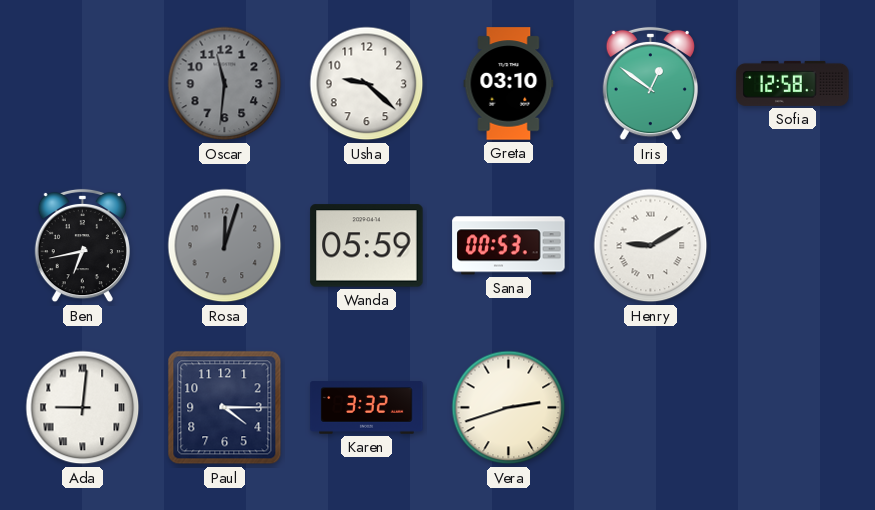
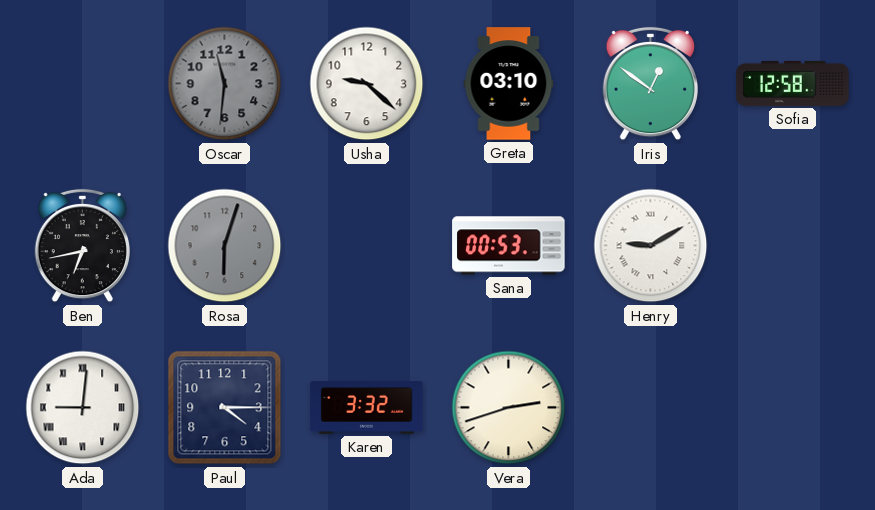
Rosa: 12:03 -> 6:03
Wanda: 05:59 -> none
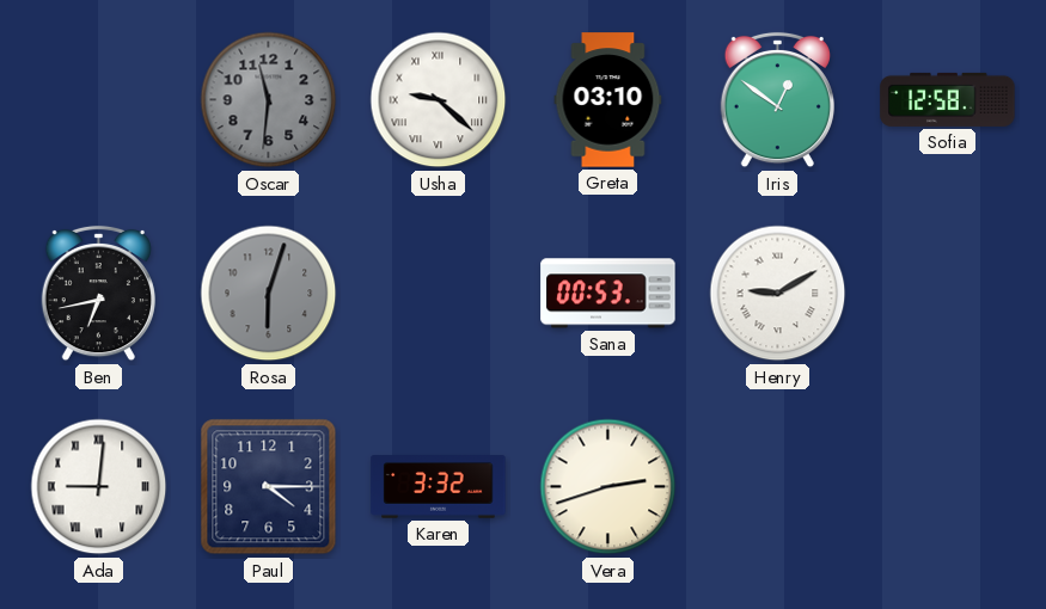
Usha numerals: Arabic -> Roman
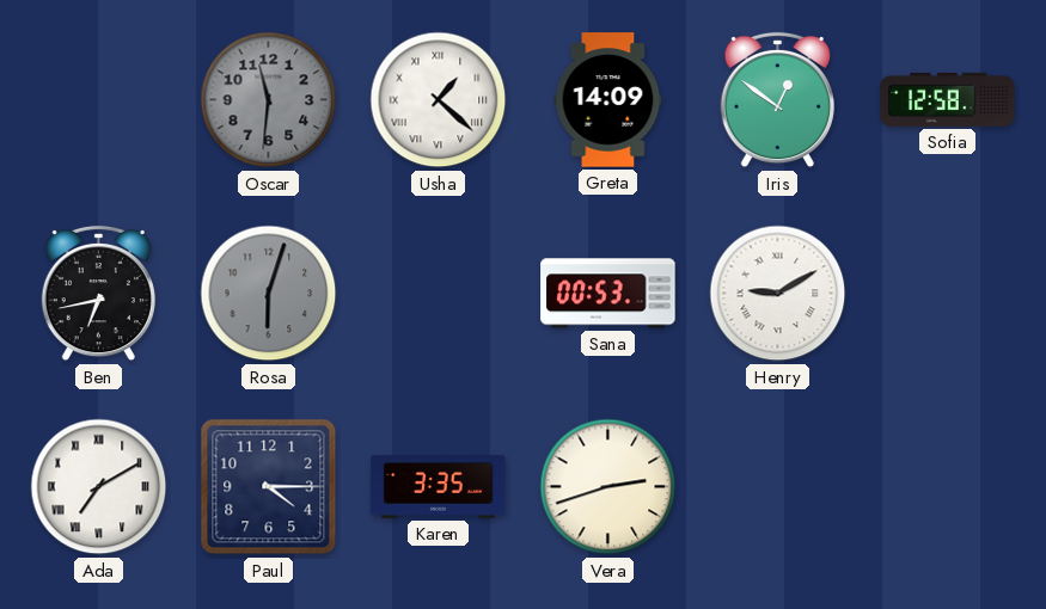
Usha: 9:22 -> 1:22
Greta: 03:10 -> 14:09
Ada: 9:01 -> 7:10
Karen: 3:32 -> 3:35
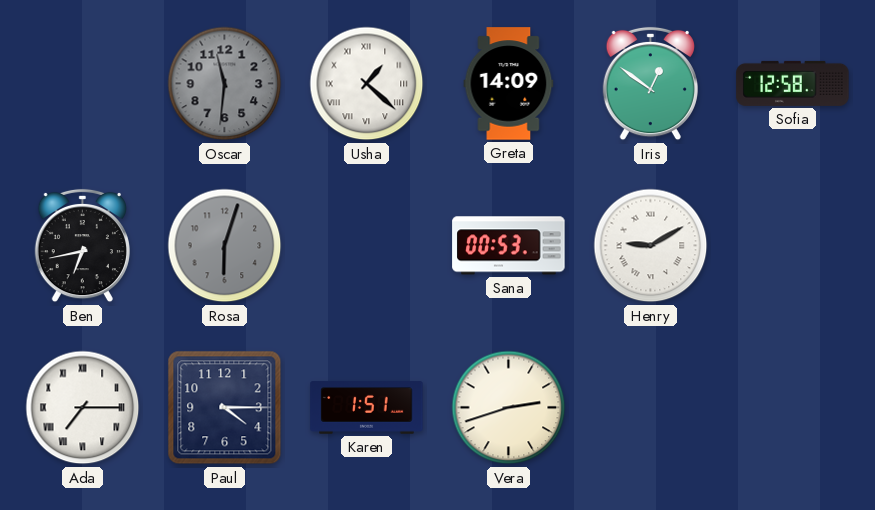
Ada: 7:10 -> 7:15
Karen: 3:35 -> 1:51
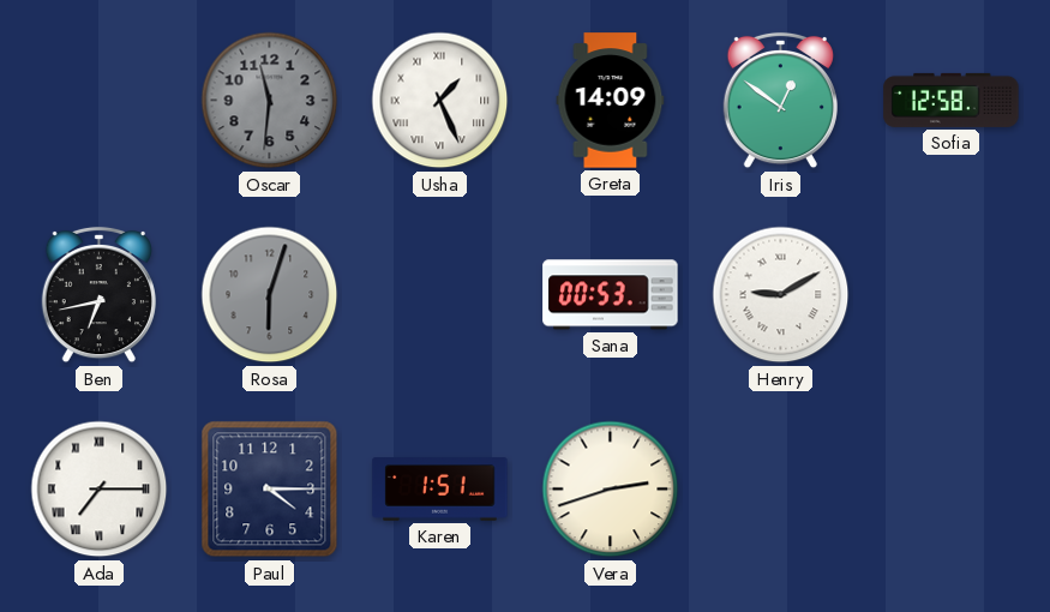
Usha: 1:22 -> 1:26
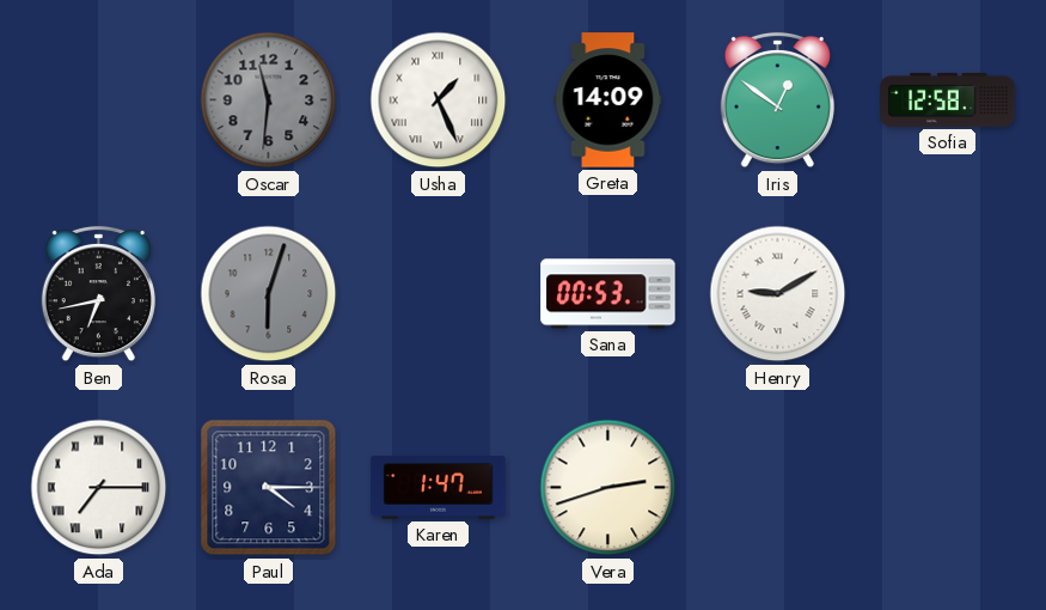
Karen: 1:51 -> 1:47
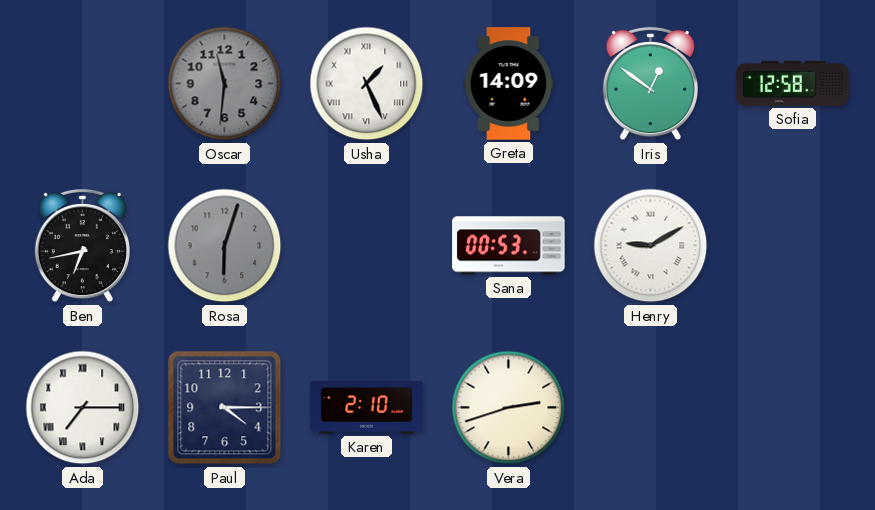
Karen: 1:47 -> 2:10
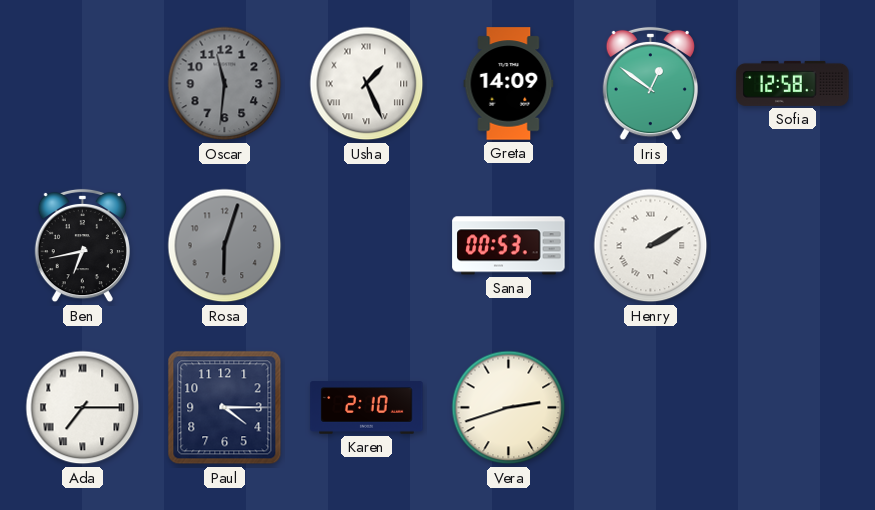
Henry: 9:10 -> 2:10
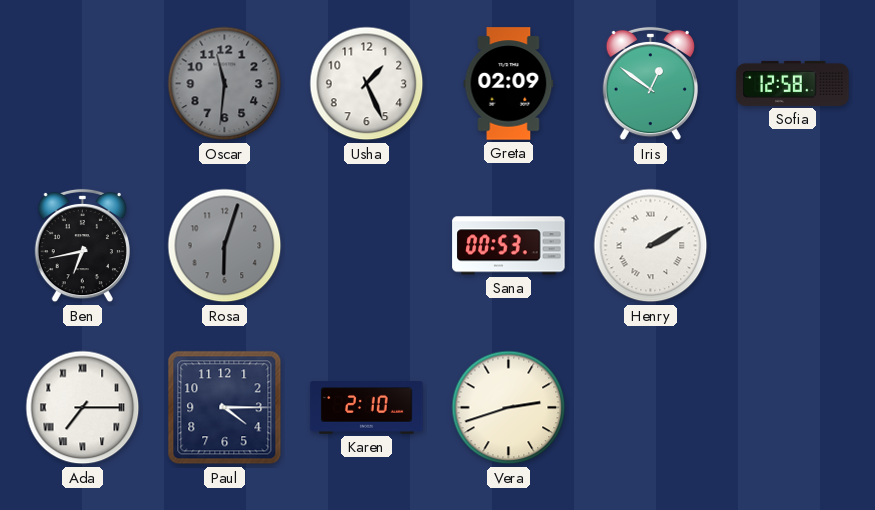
Usha numerals: Roman -> Arabic
Greta: 14:09 -> 02:09
